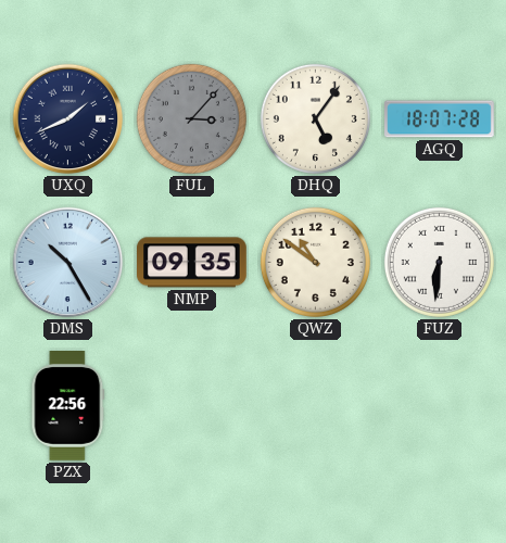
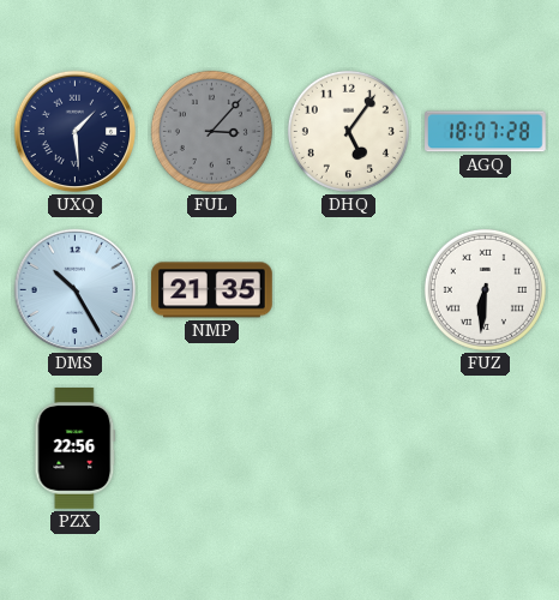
UXQ: 1:41 -> 1:29
NMP: 09:35 -> 21:35
QWZ: 10:51 -> none
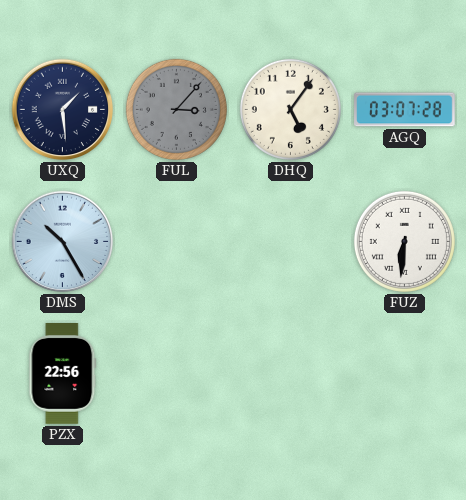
AGQ: 18:07 -> 03:07
NMP: 21:35 -> none
